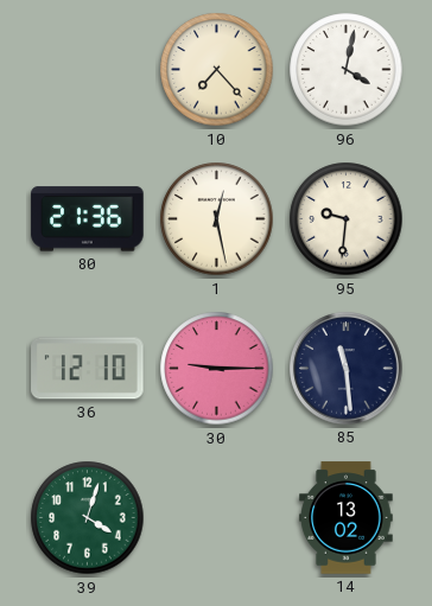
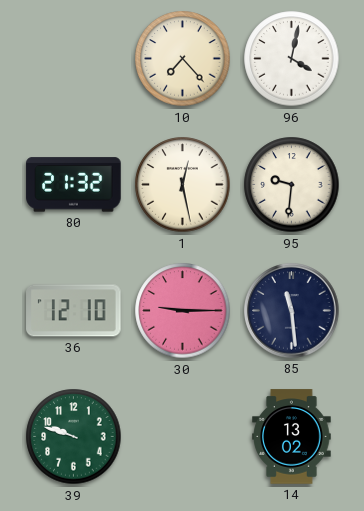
80: 21:36 -> 21:32
39: 4:03 -> 9:48
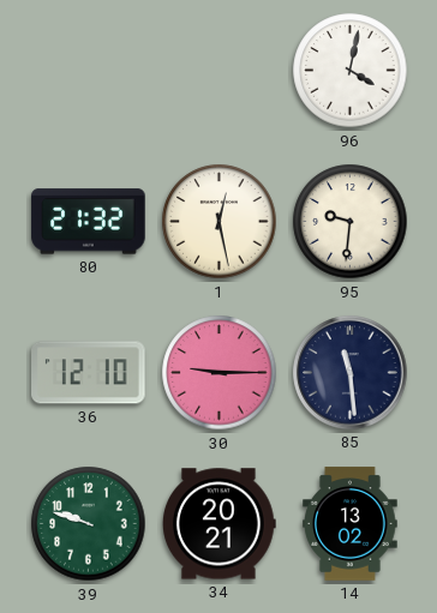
10: 7:23 -> none
34: none -> 20:21
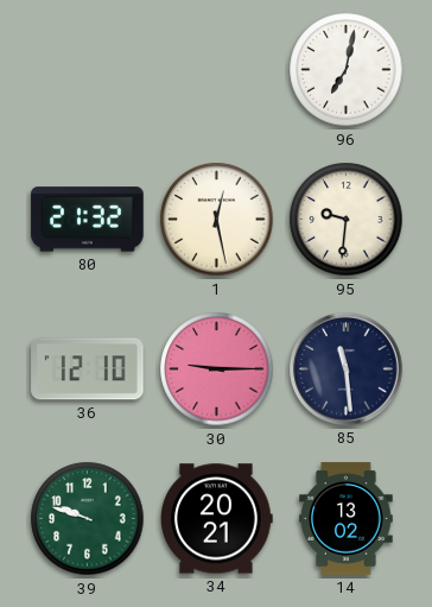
96: 4:02 -> 7:02
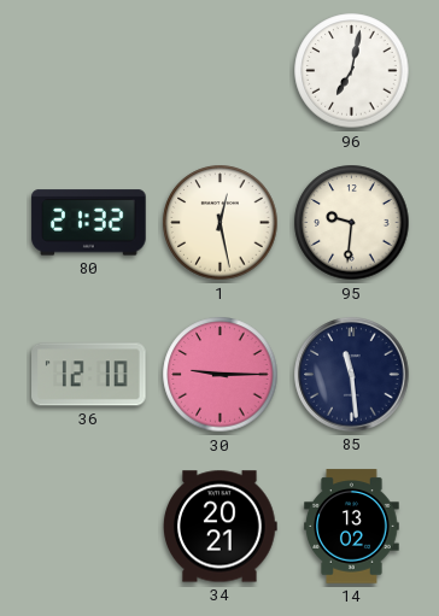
39: 9:48 -> none
